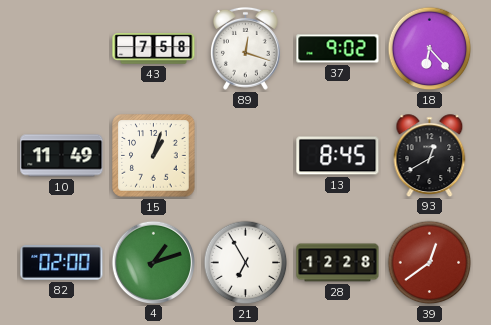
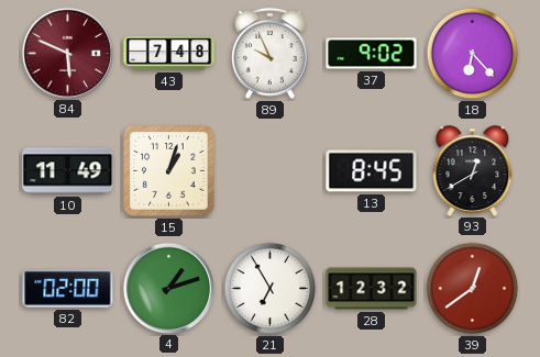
84: none -> 5:49
43: 7:58 -> 7:48
89: 12:18 -> 9:56
28: 12:28 -> 12:32
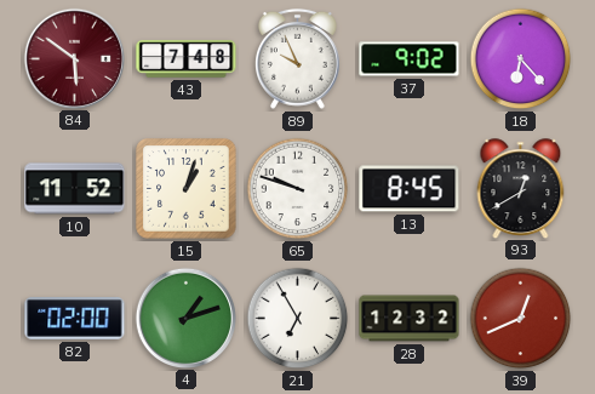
84: 5:49 -> 5:51
10: 11:49 -> 11:52
65: none -> 9:48
39: 12:39 -> 12:41
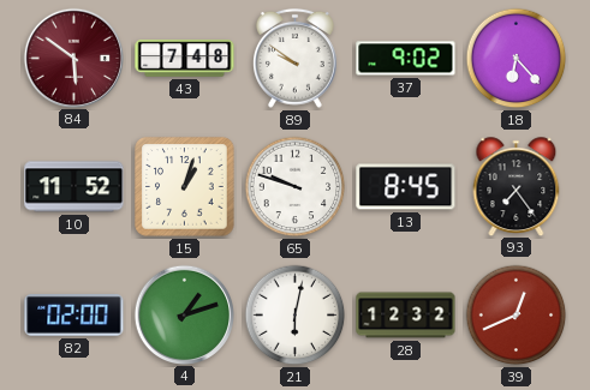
89: 9:56 -> 9:51
93: 12:40 -> 7:24
21: 6:55 -> 6:02
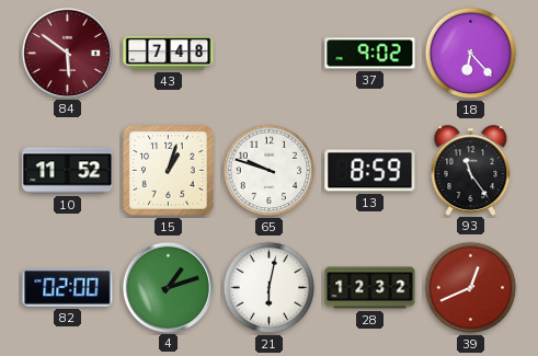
89: 9:51 -> none
13: 8:45 -> 8:59
93: 7:24 -> 11:24
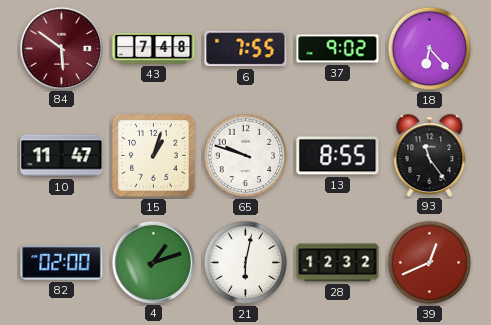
6: none -> 7:55
10: 11:52 -> 11:47
13: 8:59 -> 8:55
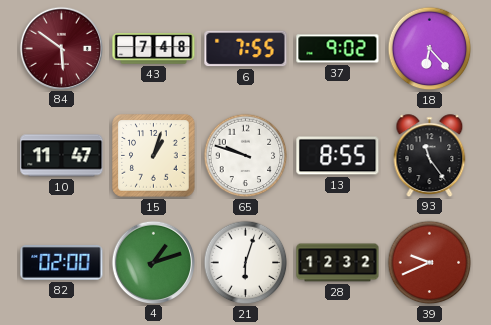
21: 6:02 -> 6:03
39: 12:41 -> 9:41
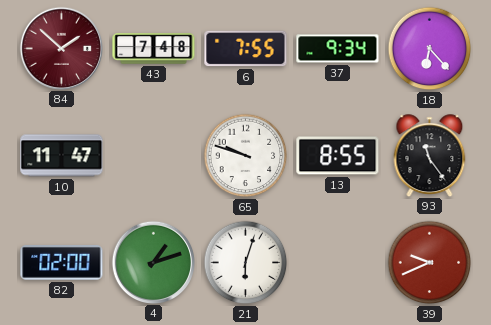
84: 5:51 -> 1:52
37: 9:02 -> 9:34
15: 1:03 -> none
28: 12:32 -> none
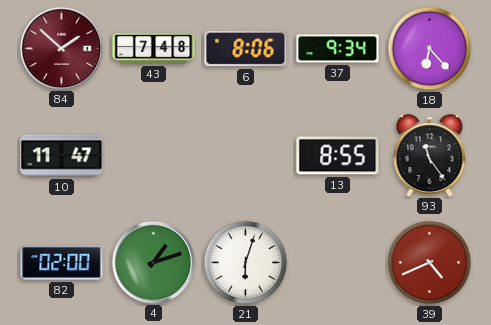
6: 7:55 -> 8:06
65: 9:48 -> none
39: 9:41 -> 4:41
